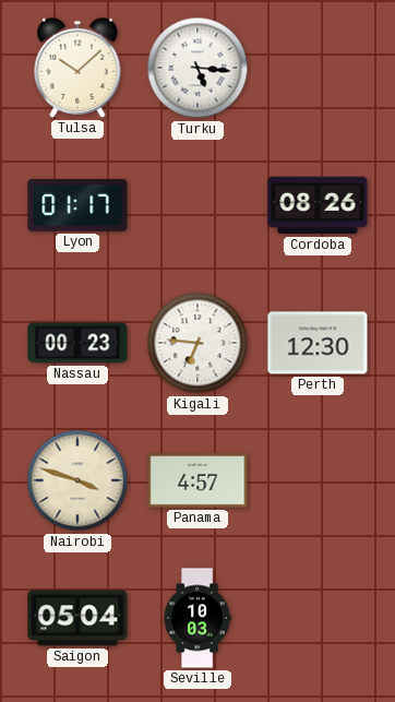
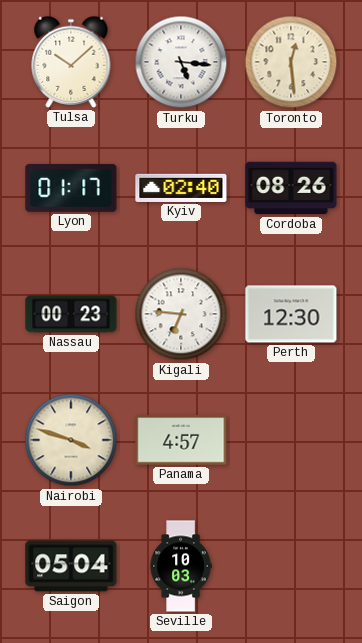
Toronto: none -> 12:29
Kyiv: none -> 02:40
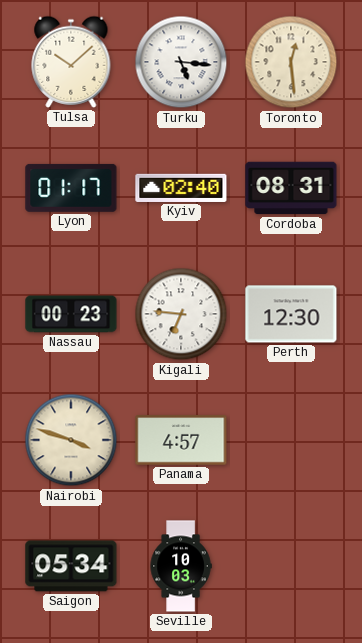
Cordoba: 08:26 -> 08:31
Saigon: 05:04 -> 05:34
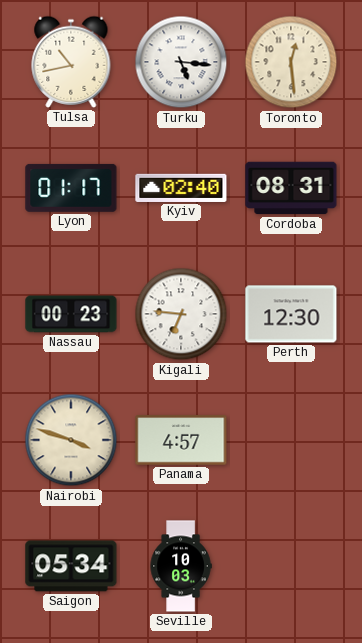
Tulsa: 10:08 -> 10:43
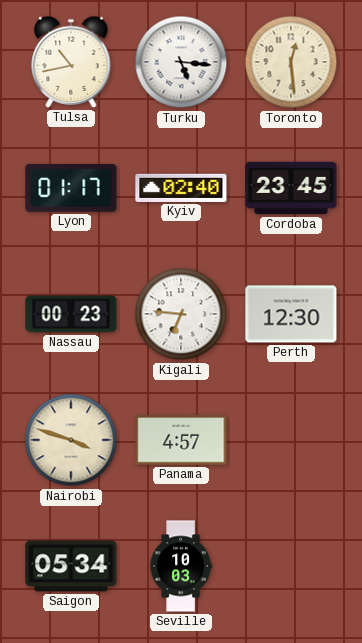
Cordoba: 08:31 -> 23:45
